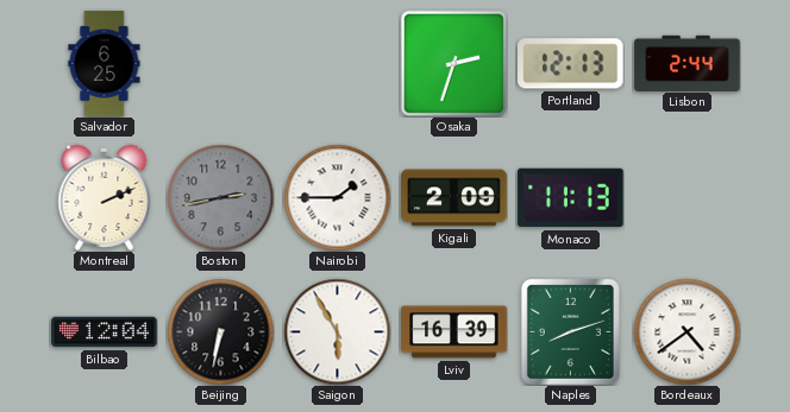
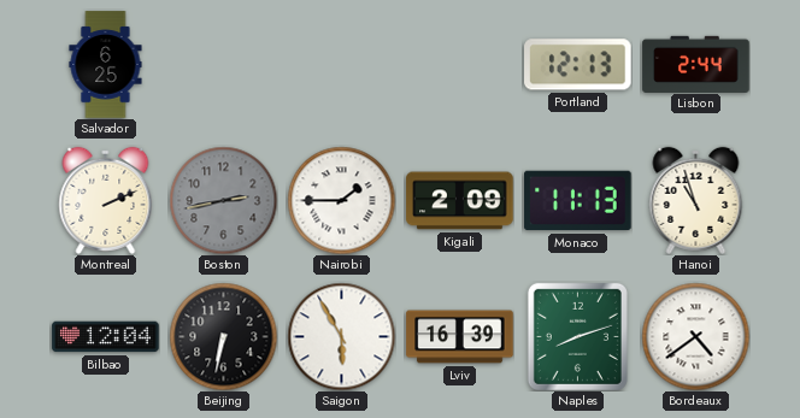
Osaka: 2:33 -> none
Hanoi: none -> 10:57
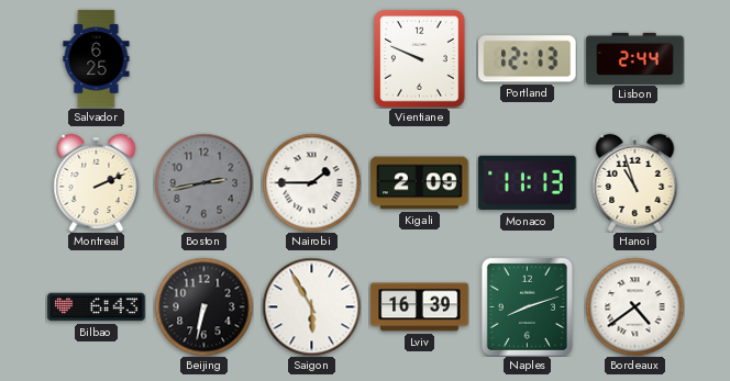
Vientiane: none -> 9:49
Bilbao: 12:04 -> 6:43
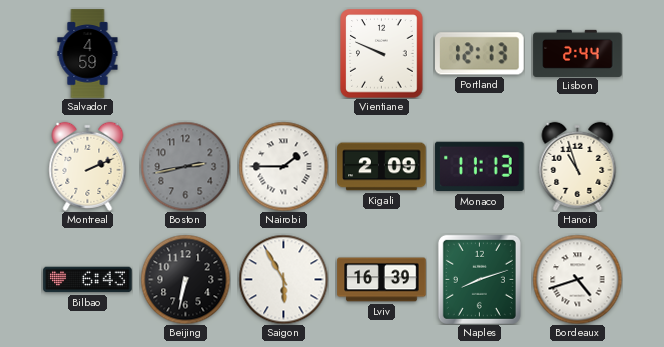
Salvador: 6:25 -> 4:59
Bordeaux: 4:39 -> 4:42
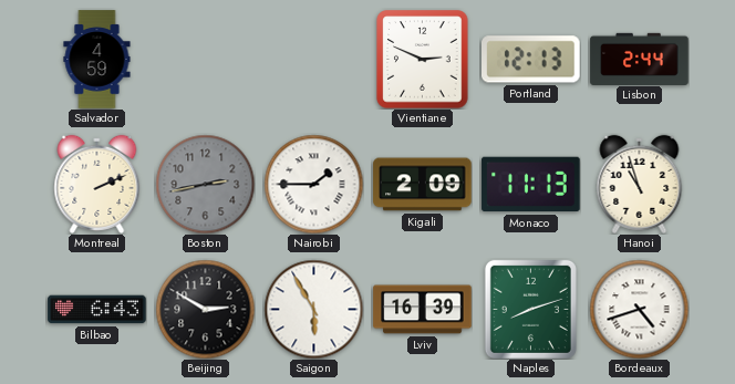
Vientiane: 9:49 -> 2:49
Beijing: 6:32 -> 2:50
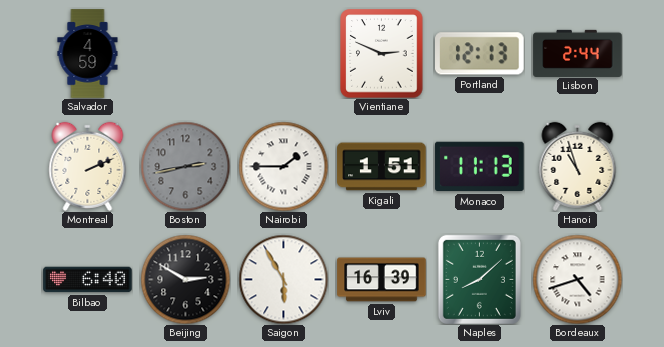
Kigali: 2:09 -> 1:51
Bilbao: 6:43 -> 6:40
Naples: 8:12 -> 8:08
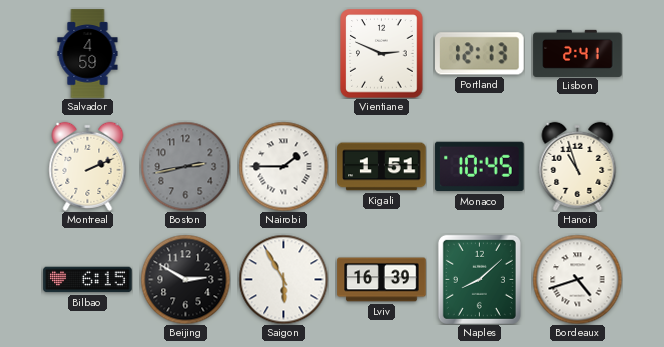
Lisbon: 2:44 -> 2:41
Monaco: 11:13 -> 10:45
Bilbao: 6:40 -> 6:15
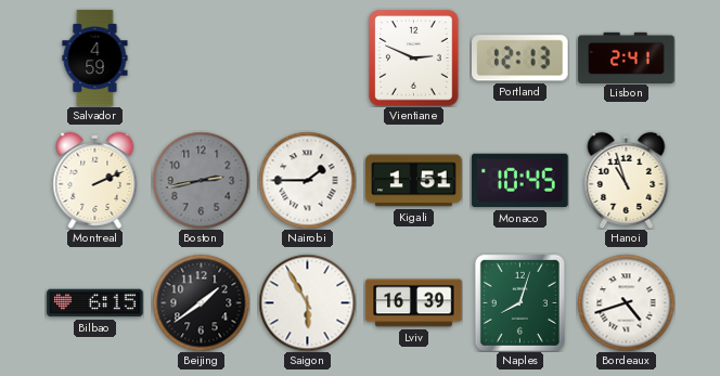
Beijing: 2:50 -> 1:39
Naples: 8:08 -> 8:03
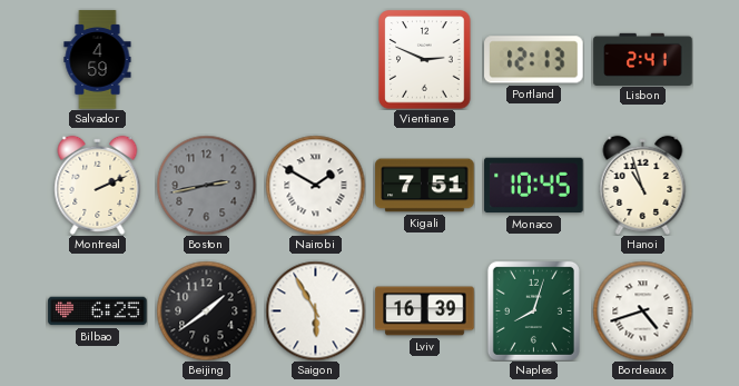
Nairobi: 1:45 -> 1:50
Kigali: 1:51 -> 7:51
Bilbao: 6:15 -> 6:25
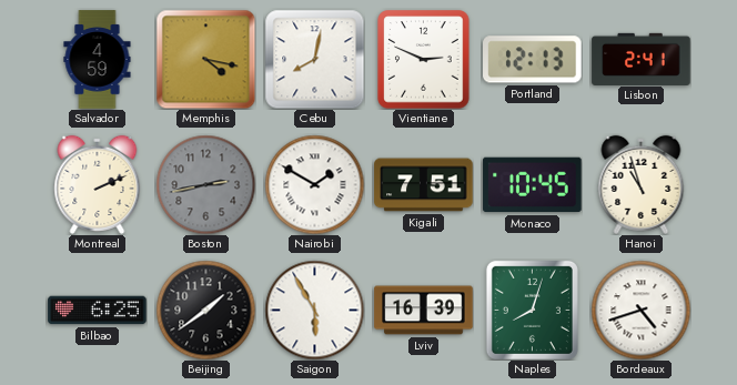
Memphis: none -> 4:17
Cebu: none -> 8:02
